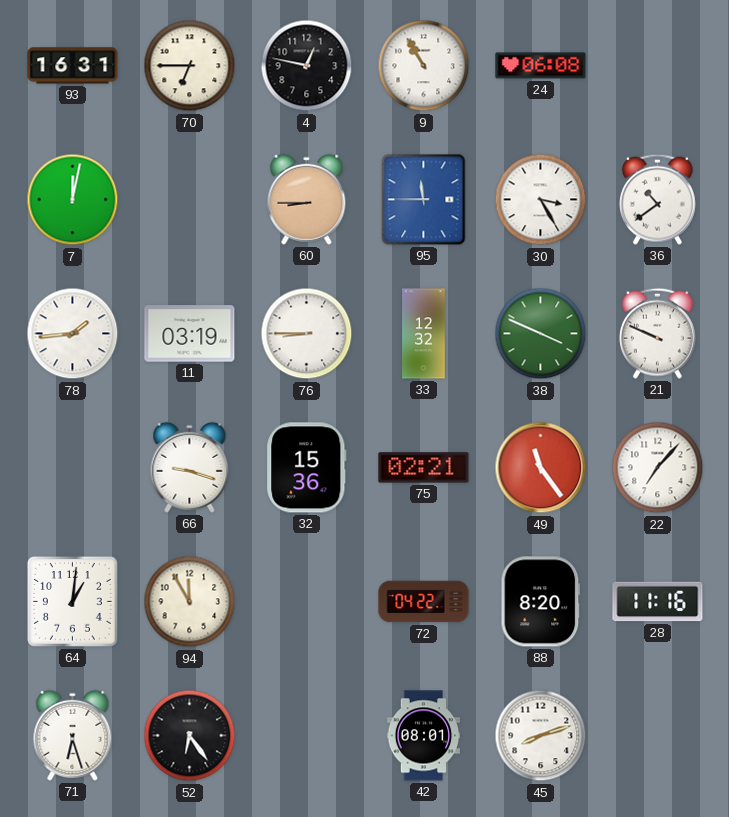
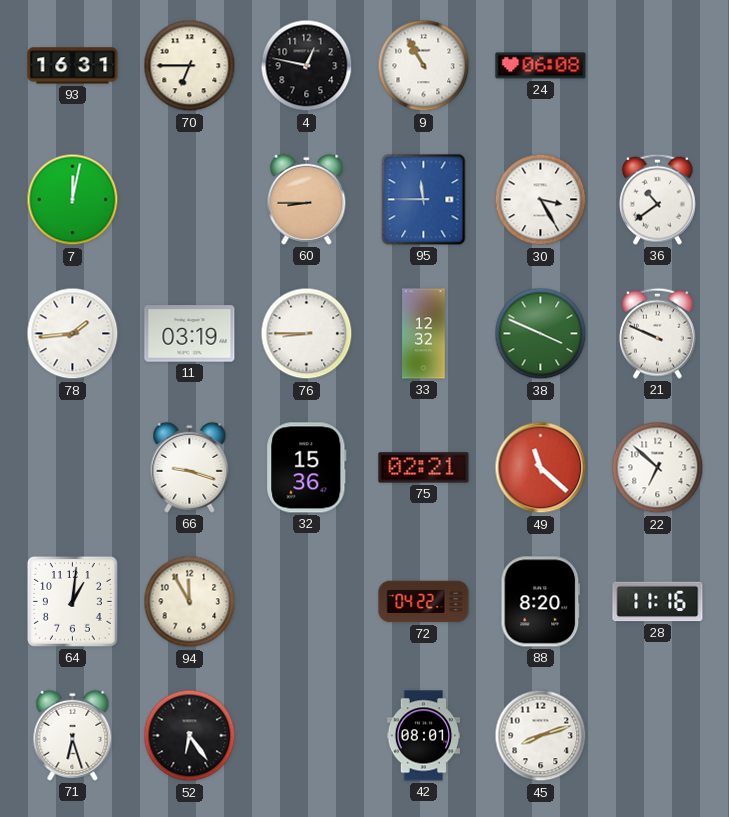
49: 11:24 -> 11:22
22: 7:07 -> 6:52
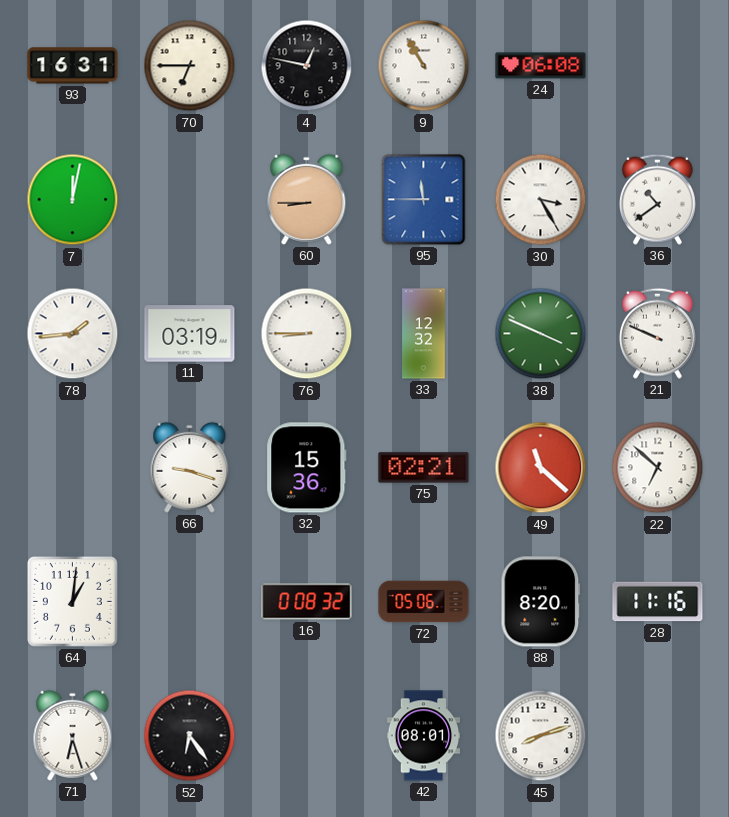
94: 11:55 -> none
16: none -> 0:08
72: 04:22 -> 05:06
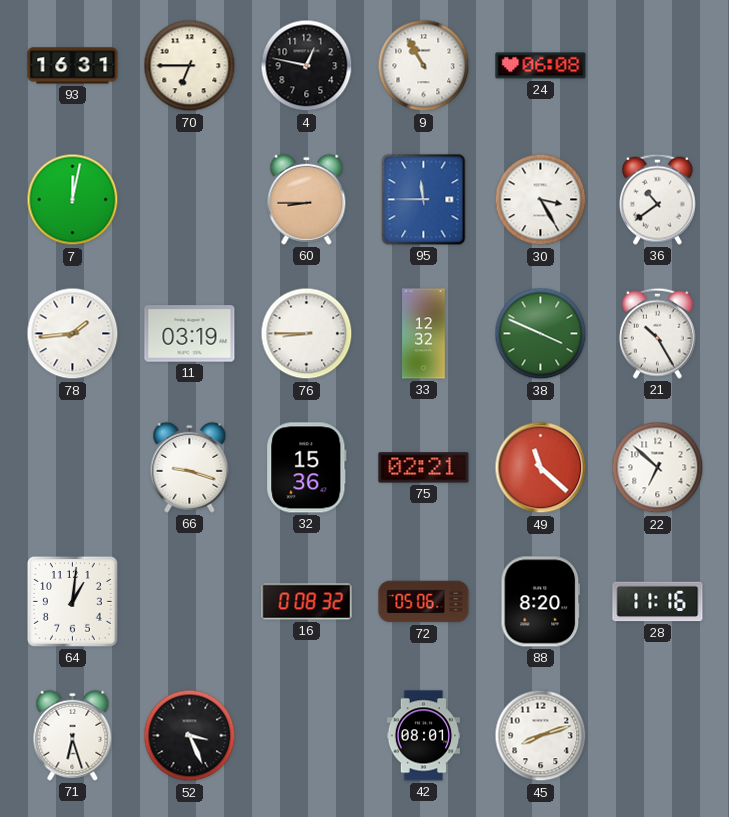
21: 9:49 -> 10:25
52: 6:24 -> 3:26
